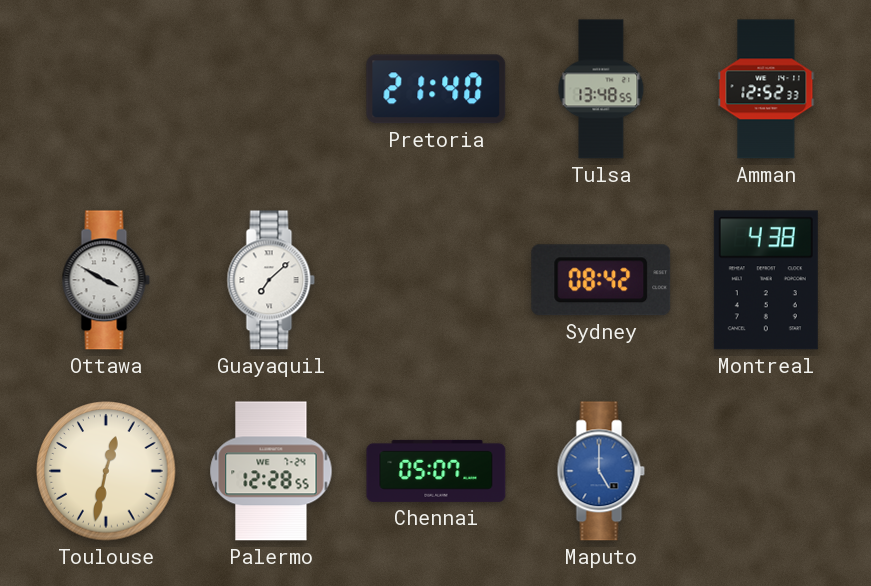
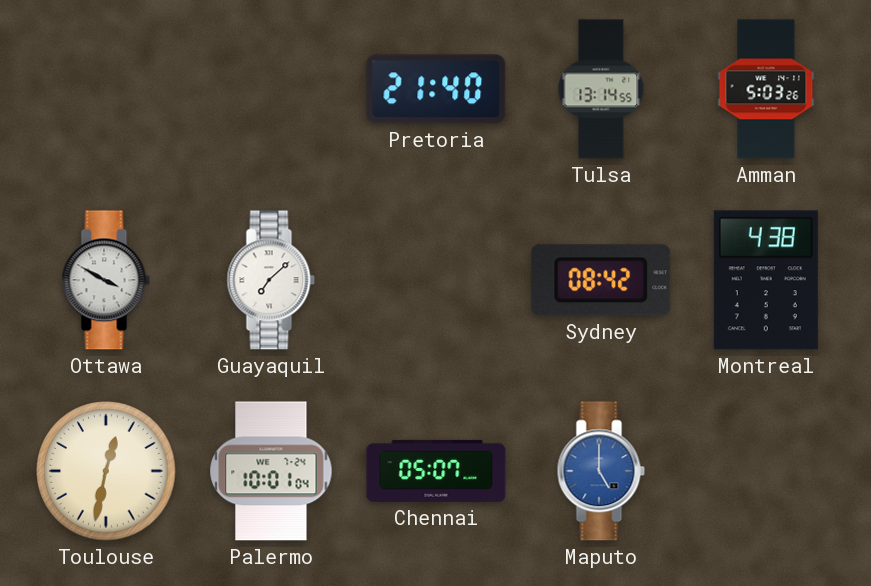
Tulsa: 13:48 -> 13:14
Amman: 12:52 -> 5:03
Palermo: 12:28 -> 10:01
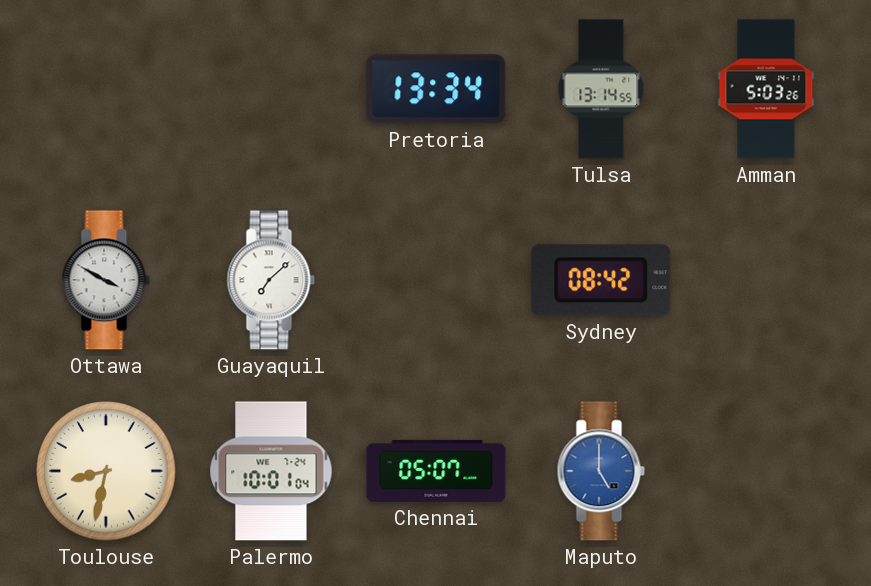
Pretoria: 21:40 -> 13:34
Montreal: 4:38 -> none
Toulouse: 12:32 -> 8:32
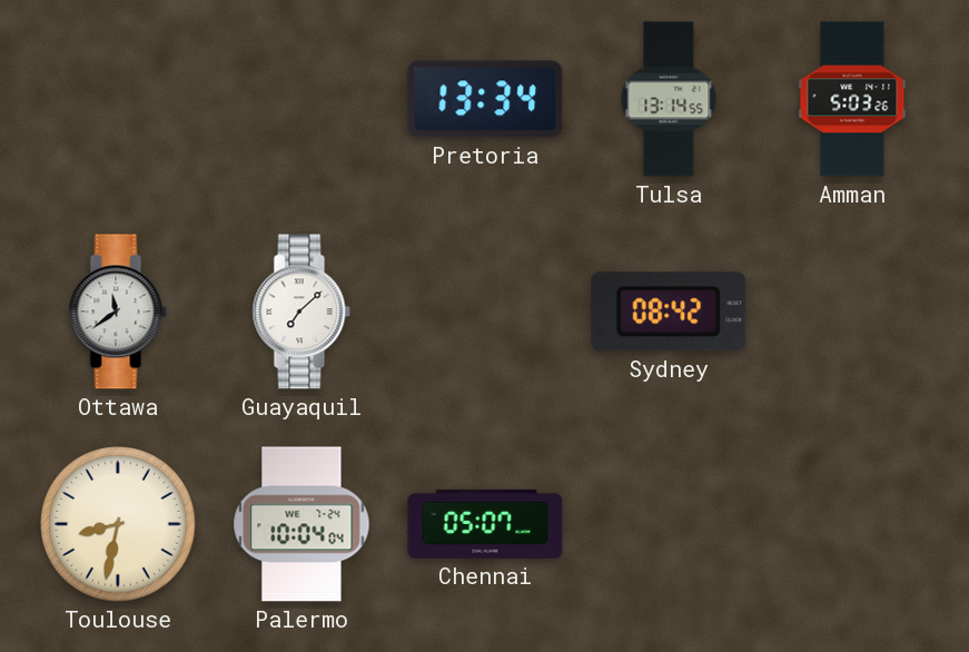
Ottawa: 3:50 -> 11:39
Palermo: 10:01 -> 10:04
Maputo: 5:00 -> none
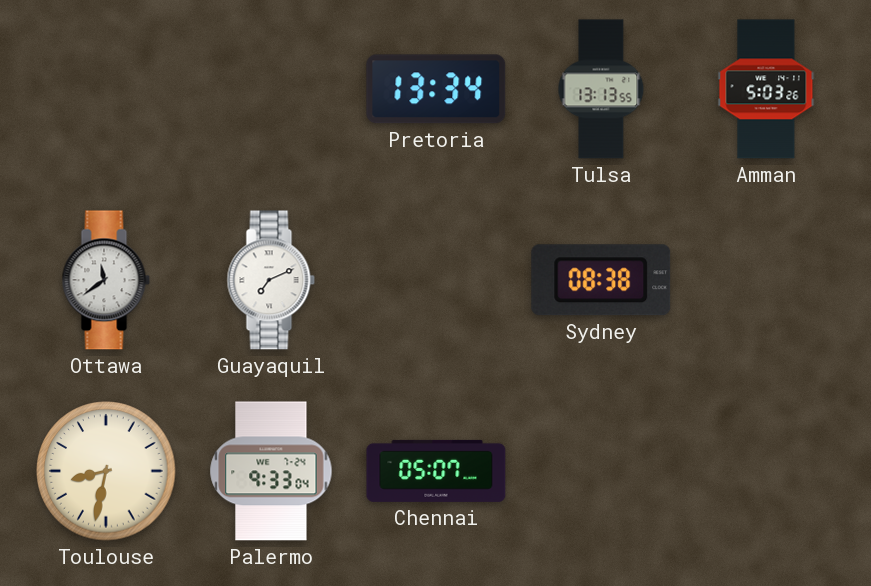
Tulsa: 13:14 -> 13:13
Guayaquil: 7:08 -> 7:11
Sydney: 08:42 -> 08:38
Palermo: 10:04 -> 9:33
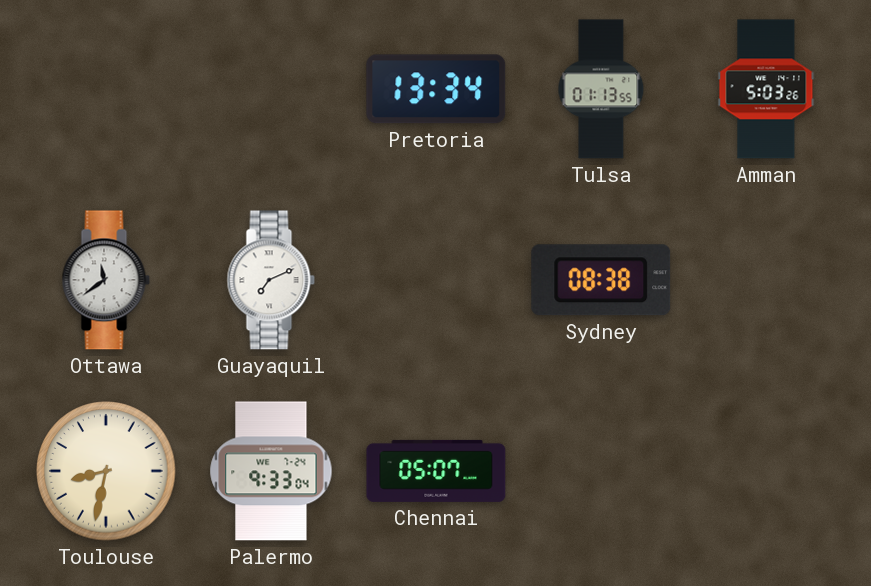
Tulsa: 13:13 -> 01:13
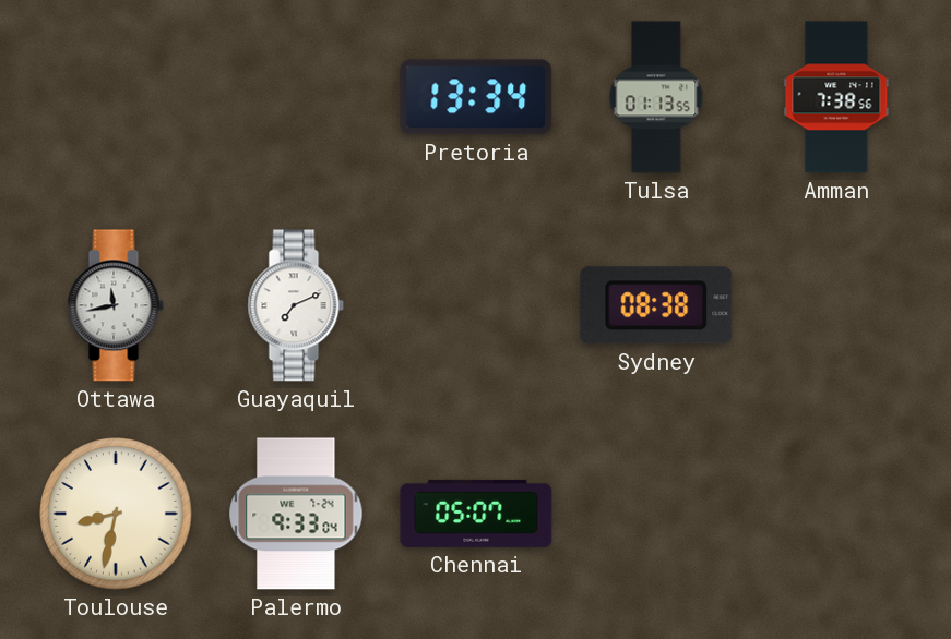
Amman: 5:03 -> 7:38
Ottawa: 11:39 -> 11:43
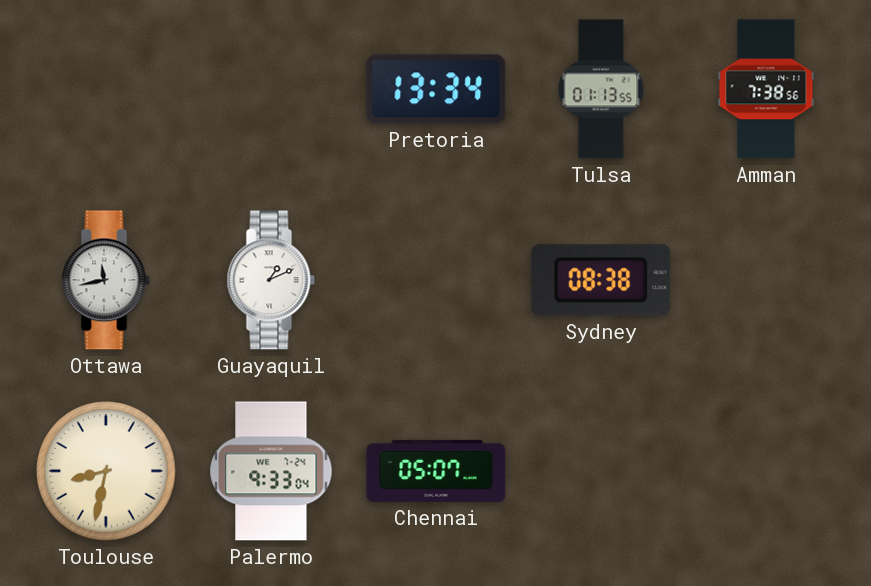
Guayaquil: 7:11 -> 1:11
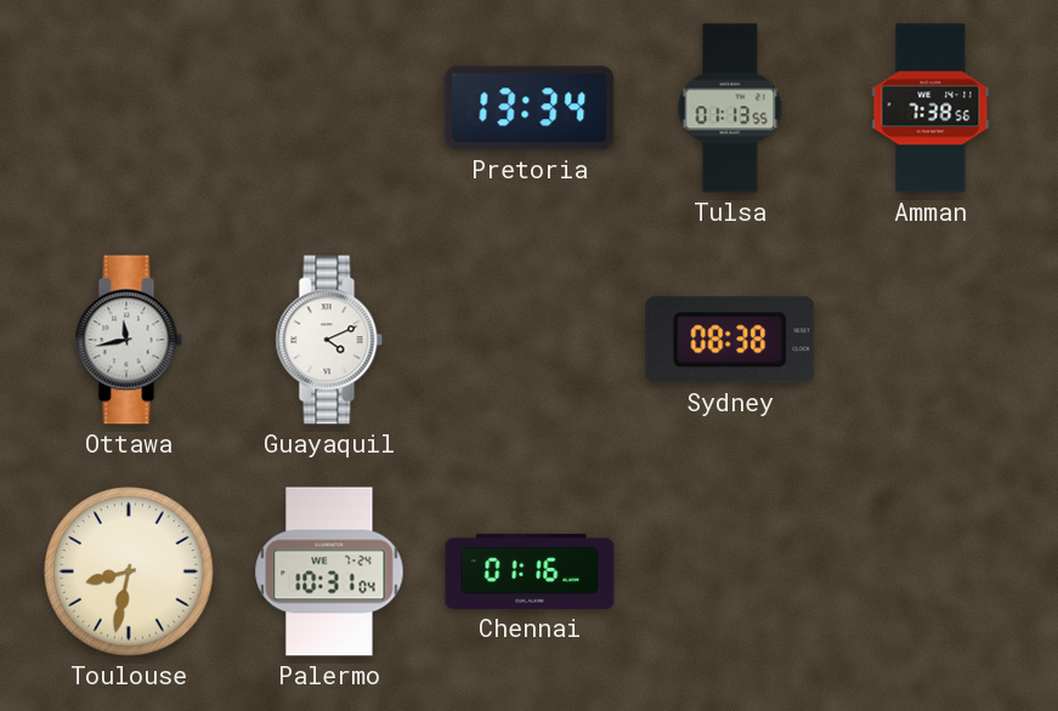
Guayaquil: 1:11 -> 4:11
Palermo: 9:33 -> 10:31
Chennai: 05:07 -> 01:16
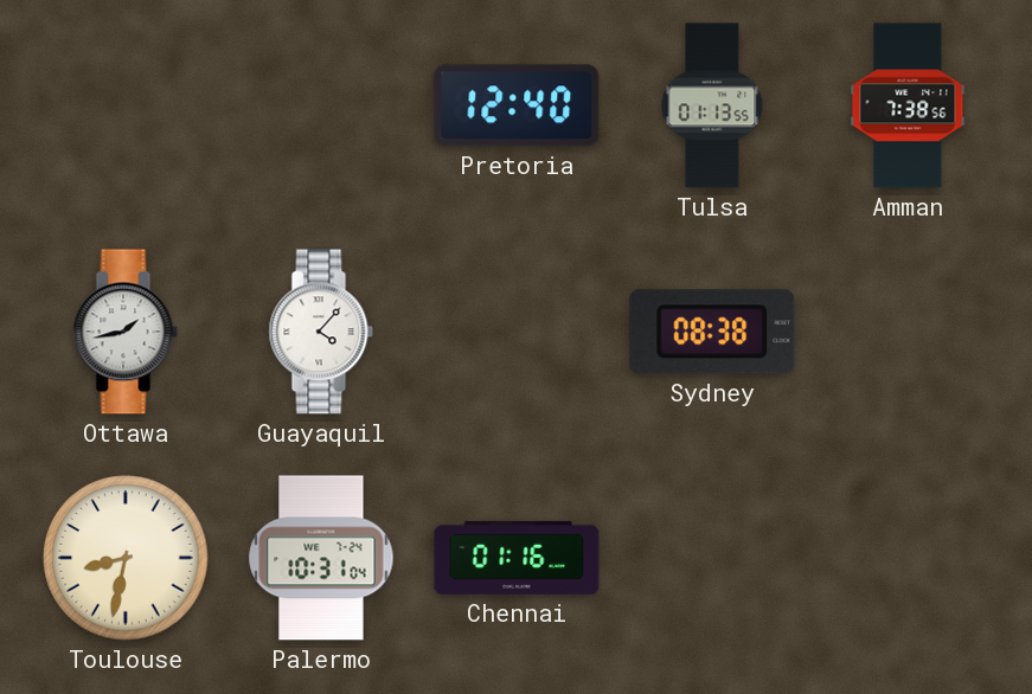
Pretoria: 13:34 -> 12:40
Ottawa: 11:43 -> 1:43
Guayaquil: 4:11 -> 4:07
